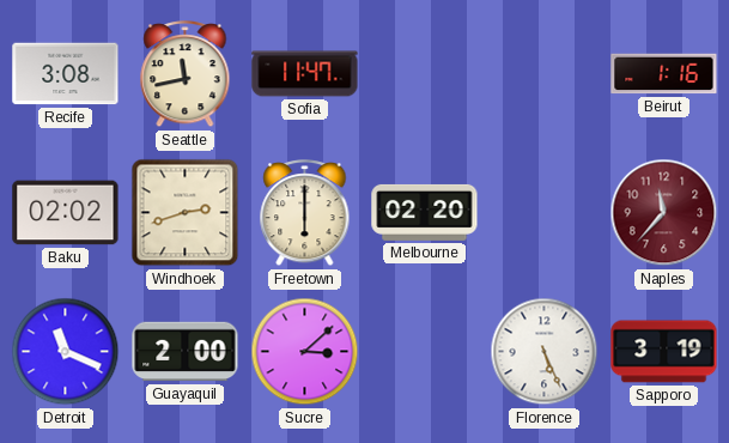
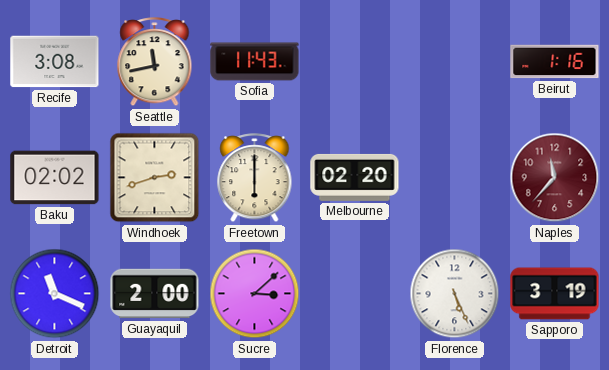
Sofia: 11:47 -> 11:43
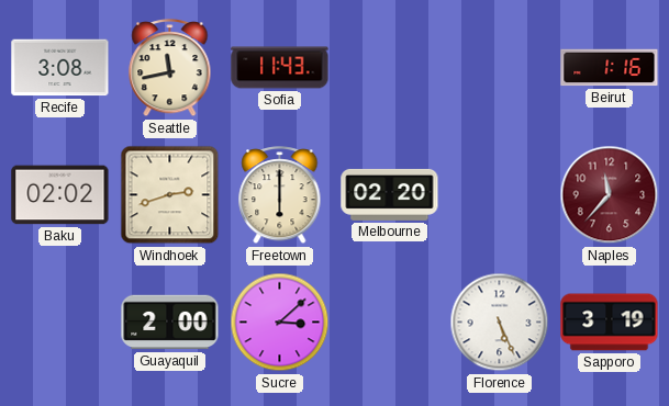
Detroit: 11:19 -> none
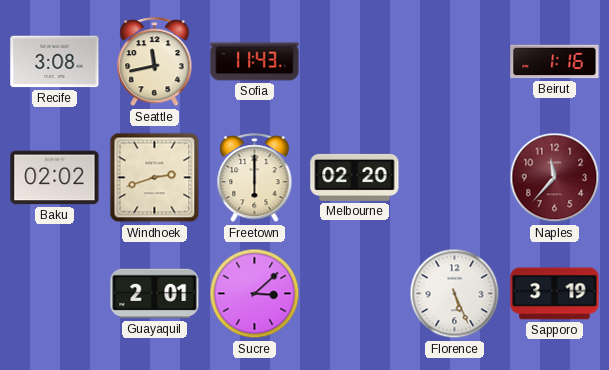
Guayaquil: 2:00 -> 2:01
